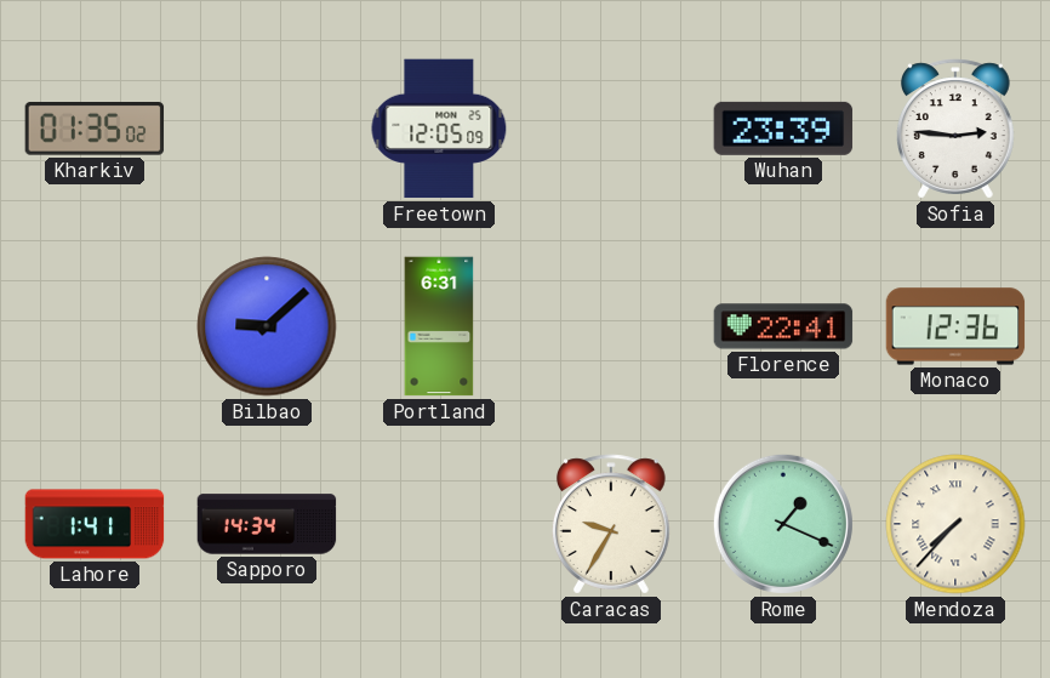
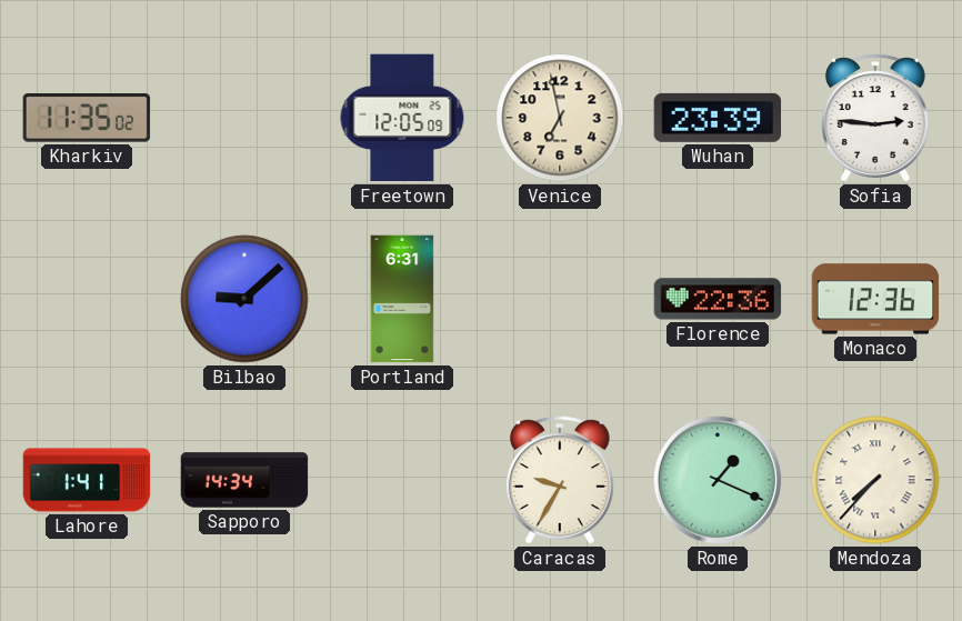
Kharkiv: 01:35 -> 11:35
Venice: none -> 6:58
Florence: 22:41 -> 22:36
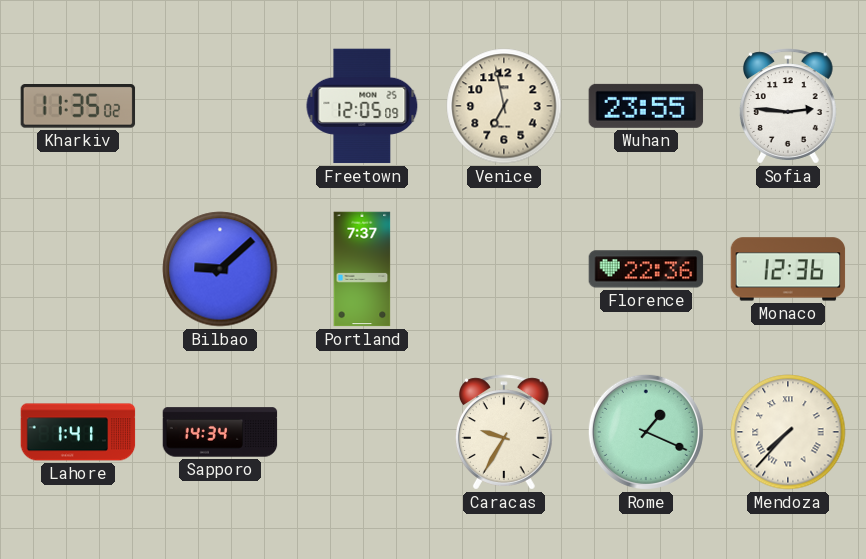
Wuhan: 23:39 -> 23:55
Portland: 6:31 -> 7:37
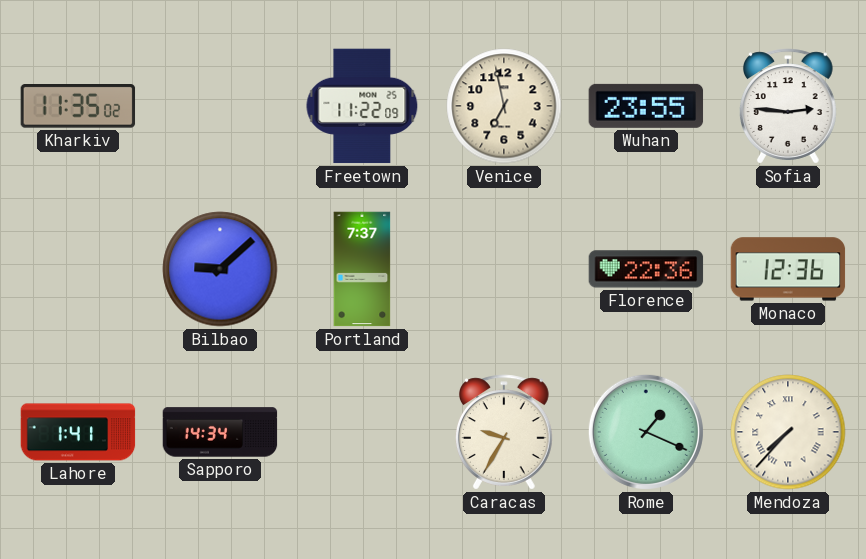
Freetown: 12:05 -> 11:22
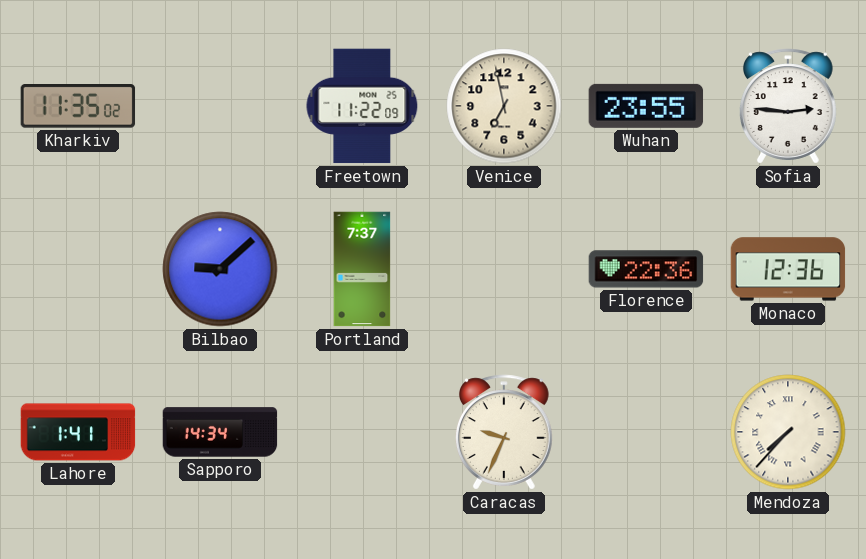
Caracas: 9:35 -> 9:34
Rome: 1:19 -> none
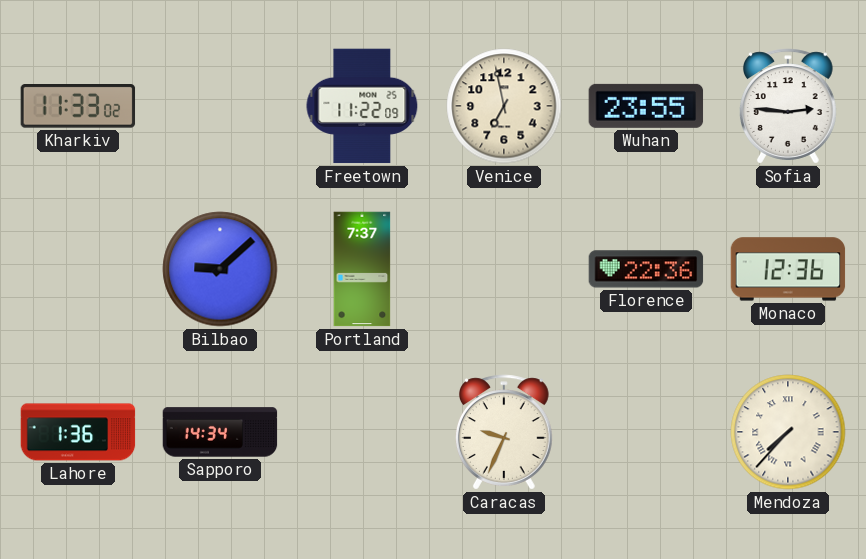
Kharkiv: 11:35 -> 11:33
Lahore: 1:41 -> 1:36
